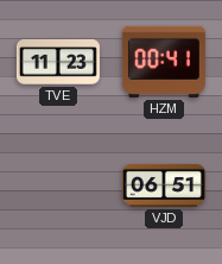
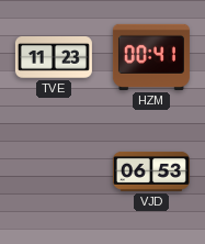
VJD: 06:51 -> 06:53
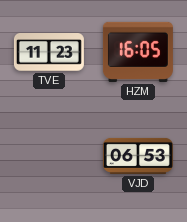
HZM: 00:41 -> 16:05
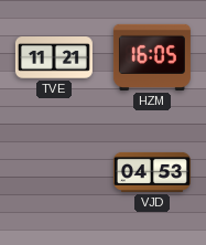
TVE: 11:23 -> 11:21
VJD: 06:53 -> 04:53
